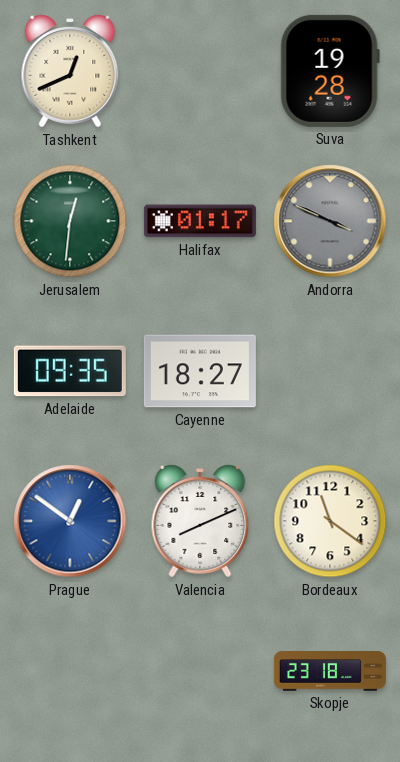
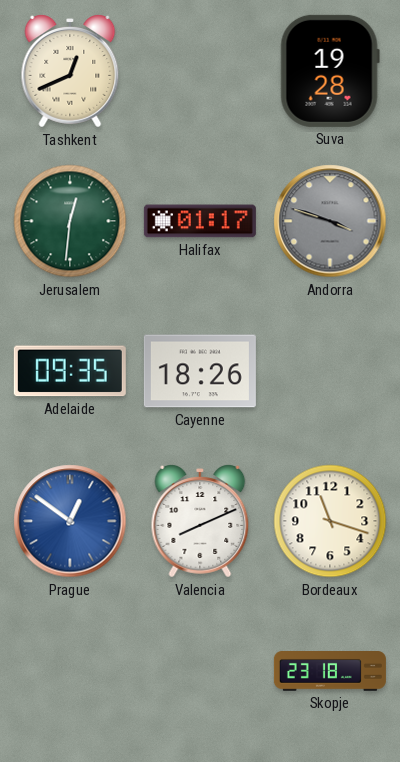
Andorra: 3:49 -> 3:48
Cayenne: 18:27 -> 18:26
Bordeaux: 11:21 -> 11:18
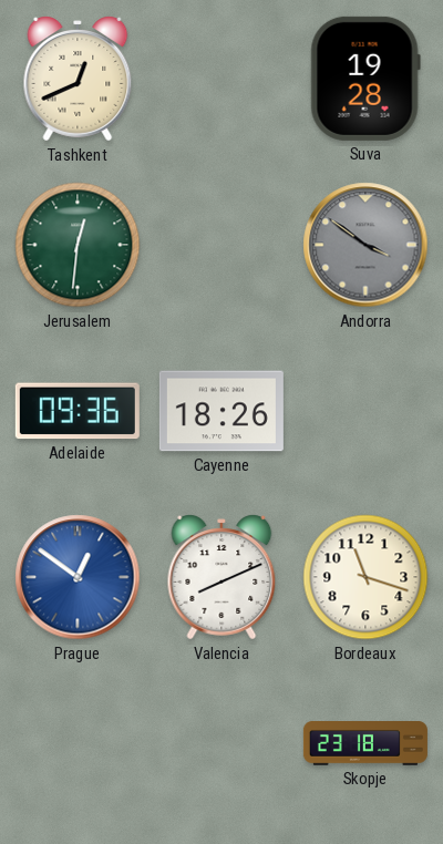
Halifax: 01:17 -> none
Andorra: 3:48 -> 3:51
Adelaide: 09:35 -> 09:36
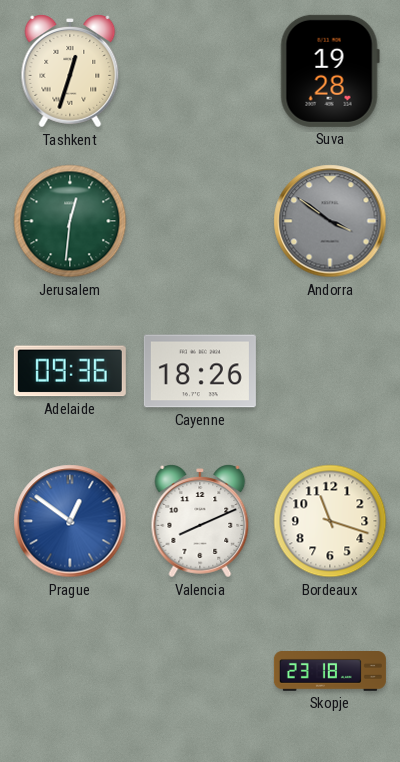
Tashkent: 12:41 -> 12:33
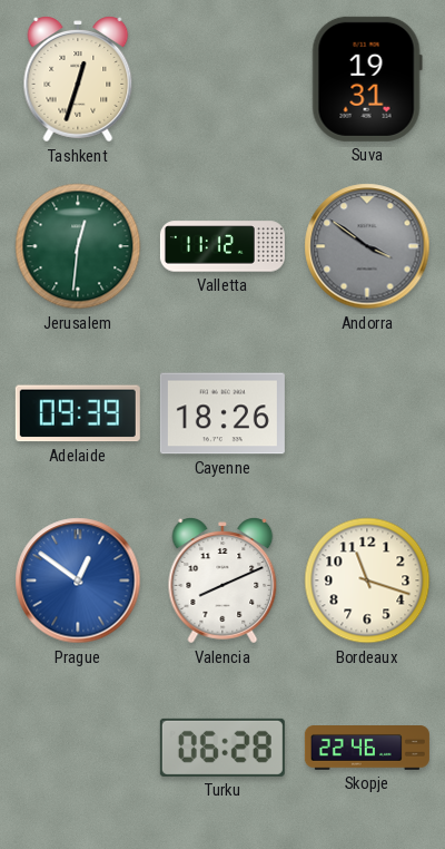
Suva: 19:28 -> 19:31
Valletta: none -> 11:12
Adelaide: 09:36 -> 09:39
Turku: none -> 06:28
Skopje: 23:18 -> 22:46
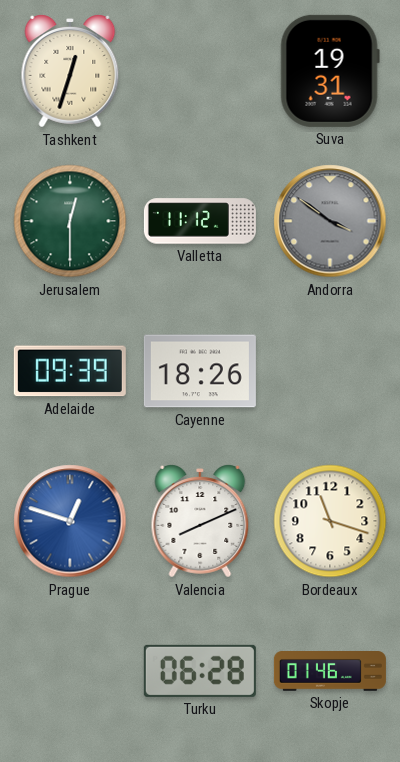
Jerusalem: 12:31 -> 12:30
Prague: 12:51 -> 12:48
Skopje: 22:46 -> 01:46
